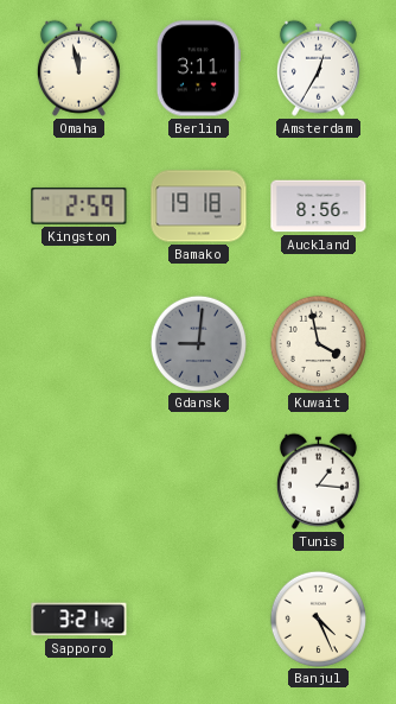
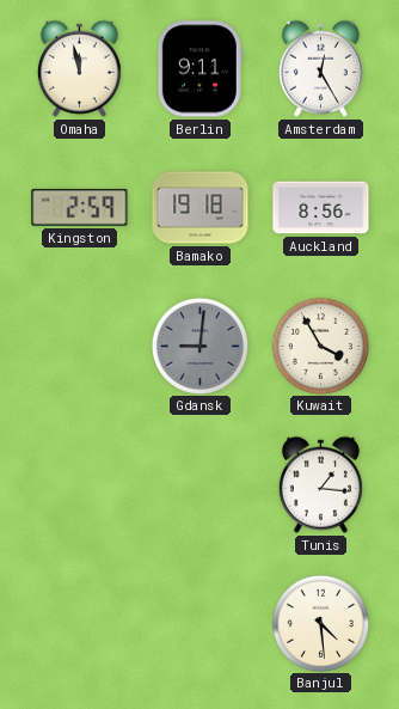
Berlin: 3:11 -> 9:11
Amsterdam: 12:35 -> 12:25
Kuwait: 3:58 -> 3:55
Sapporo: 3:21 -> none
Banjul: 4:26 -> 4:29
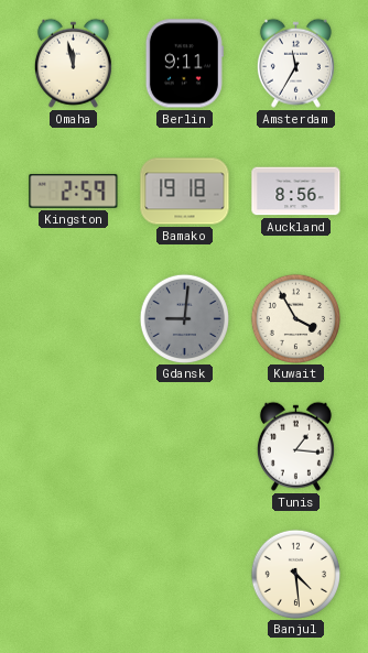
Amsterdam: 12:25 -> 11:35
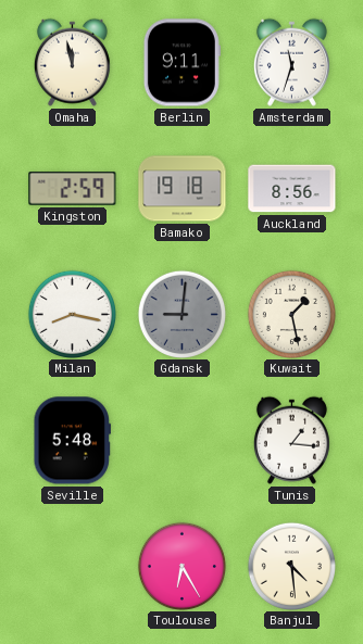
Amsterdam: 11:35 -> 11:33
Milan: none -> 8:17
Kuwait: 3:55 -> 1:28
Seville: none -> 5:48
Toulouse: none -> 6:25
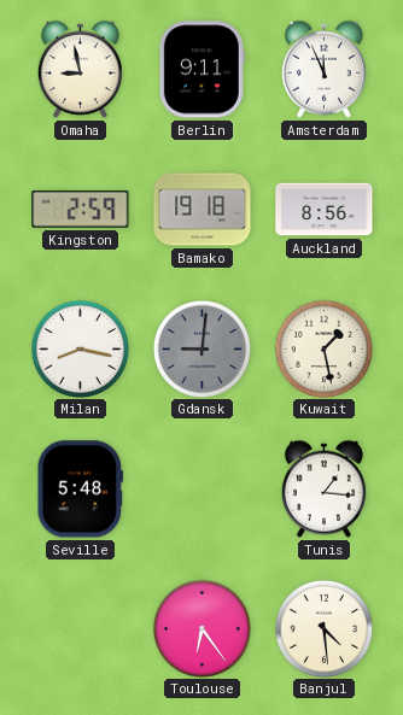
Omaha: 11:58 -> 8:58
Amsterdam: 11:33 -> 11:56
Toulouse: 6:25 -> 6:24
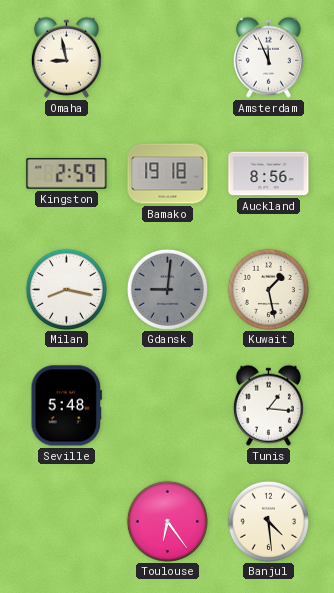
Berlin: 9:11 -> none
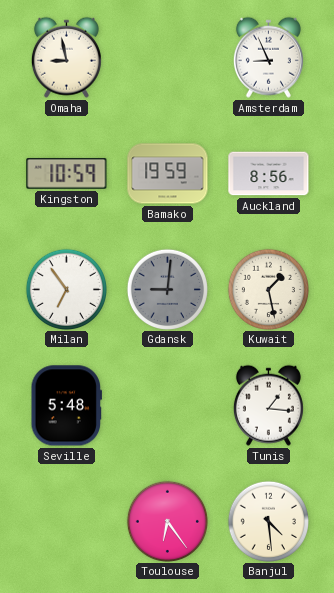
Amsterdam: 11:56 -> 8:56
Kingston: 2:59 -> 10:59
Bamako: 19:18 -> 19:59
Milan: 8:17 -> 6:54
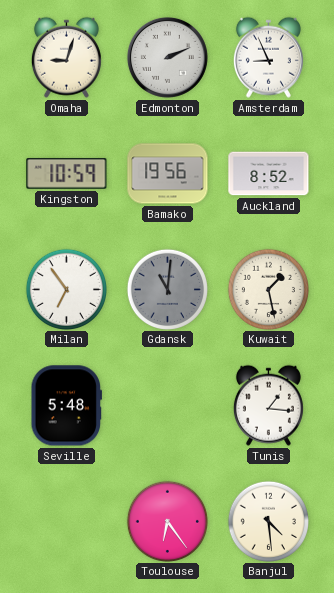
Omaha: 8:58 -> 9:03
Edmonton: none -> 2:11
Bamako: 19:59 -> 19:56
Auckland: 8:56 -> 8:52
Gdansk: 9:01 -> 11:01
